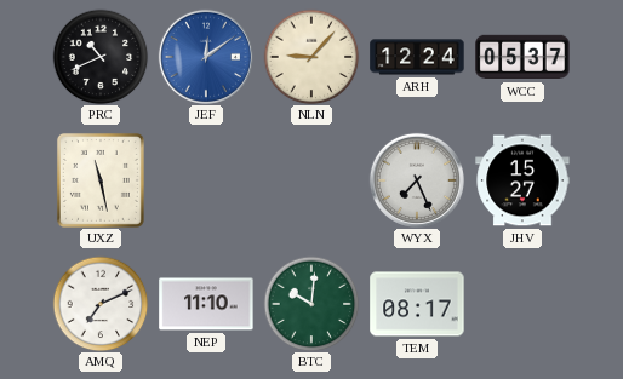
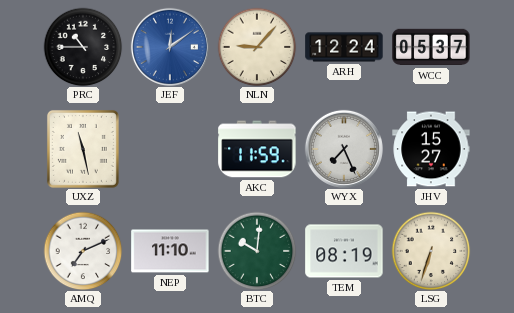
PRC: 10:41 -> 10:45
AKC: none -> 11:59
TEM: 08:17 -> 08:19
LSG: none -> 6:33
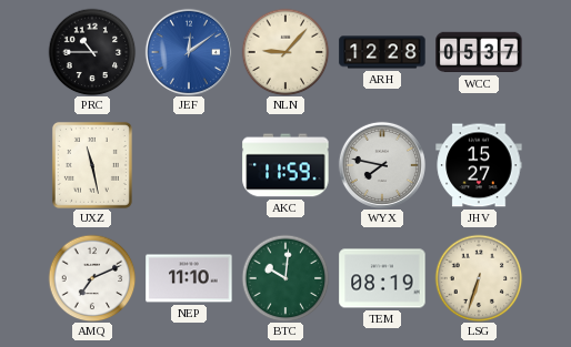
ARH: 12:24 -> 12:28
WYX: 7:26 -> 7:47
